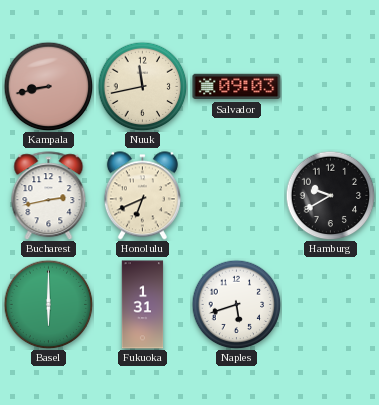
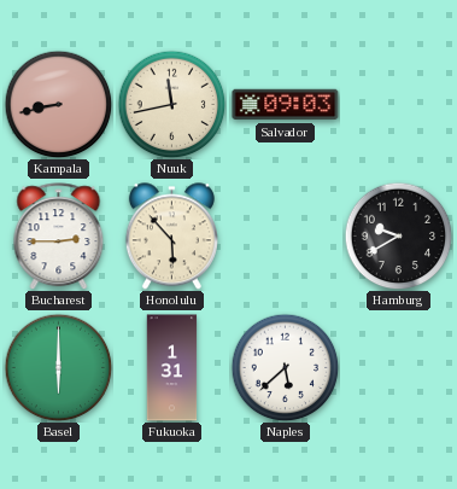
Bucharest: 2:43 -> 2:45
Honolulu: 6:41 -> 5:53
Naples: 5:42 -> 5:38
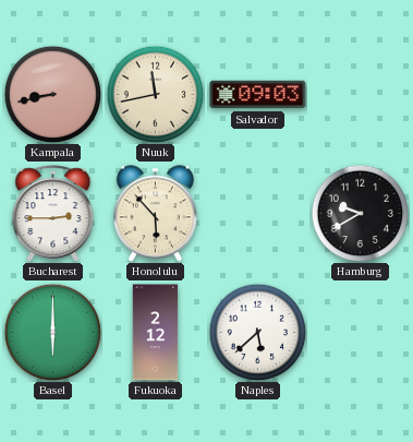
Fukuoka: 1:31 -> 2:12
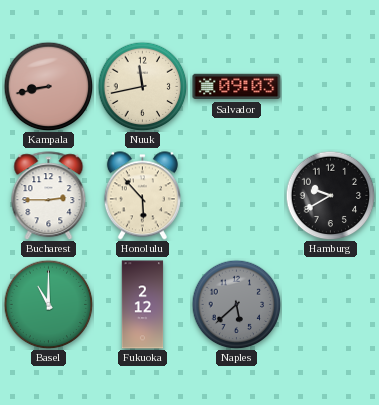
Basel: 6:00 -> 11:00
Naples dial: white -> grey
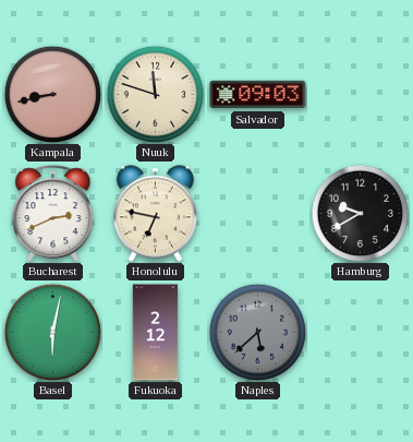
Nuuk: 11:43 -> 11:48
Bucharest: 2:45 -> 2:41
Honolulu: 5:53 -> 6:47
Basel: 11:00 -> 6:02
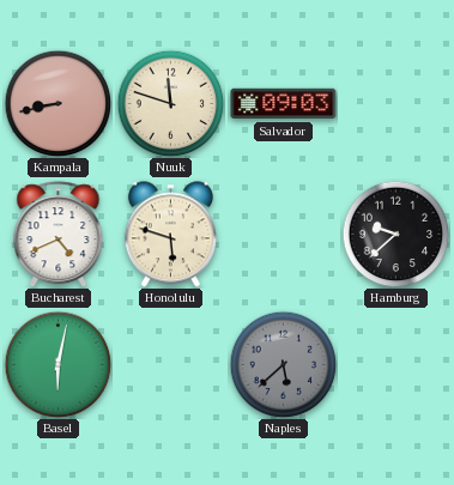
Bucharest: 2:41 -> 4:41
Honolulu: 6:47 -> 5:48
Hamburg: 9:40 -> 9:38
Fukuoka: 2:12 -> none
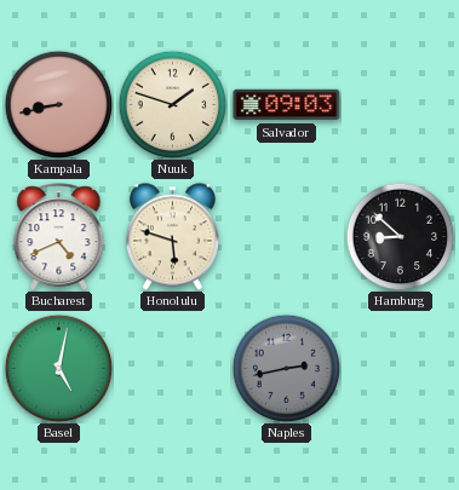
Nuuk: 11:48 -> 1:48
Hamburg: 9:38 -> 8:52
Basel: 6:02 -> 5:02
Naples: 5:38 -> 2:43
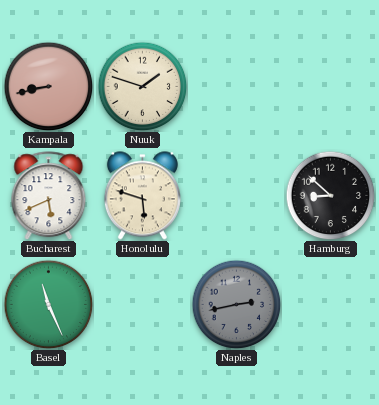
Salvador: 09:03 -> none
Bucharest: 4:41 -> 5:41
Basel: 5:02 -> 11:26
